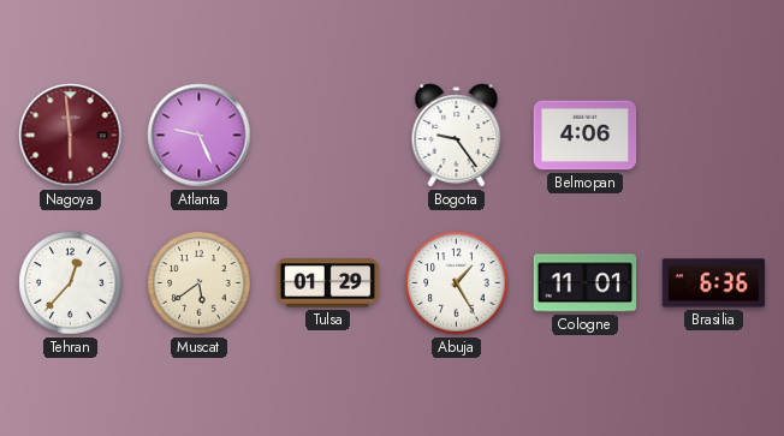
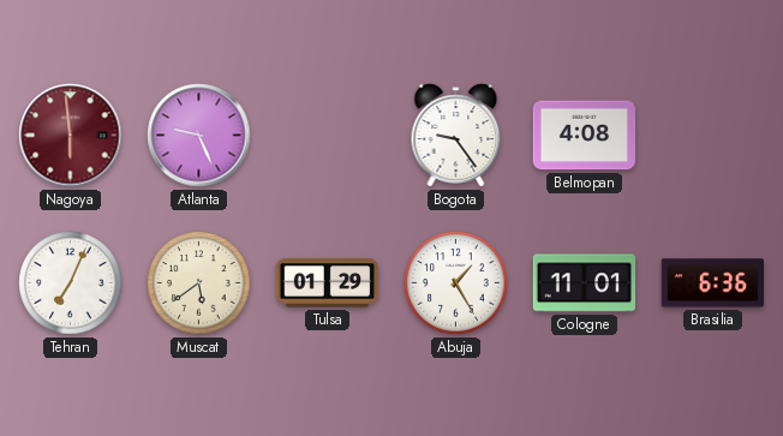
Belmopan: 4:06 -> 4:08
Tehran: 12:37 -> 7:04
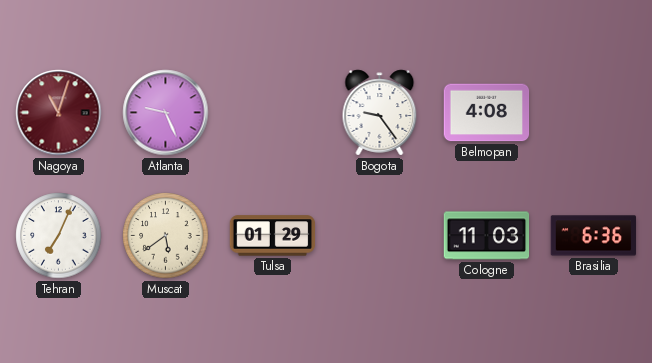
Nagoya: 5:59 -> 11:03
Abuja: 1:25 -> none
Cologne: 11:01 -> 11:03
